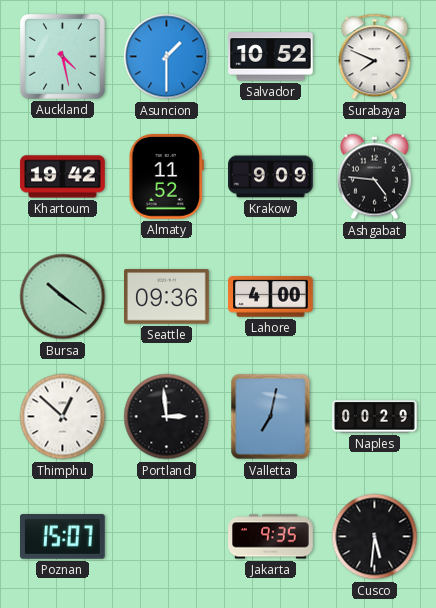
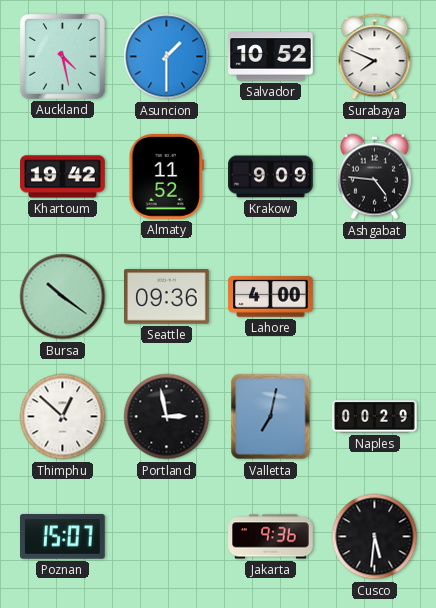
Portland: 2:59 -> 2:58
Jakarta: 9:35 -> 9:36
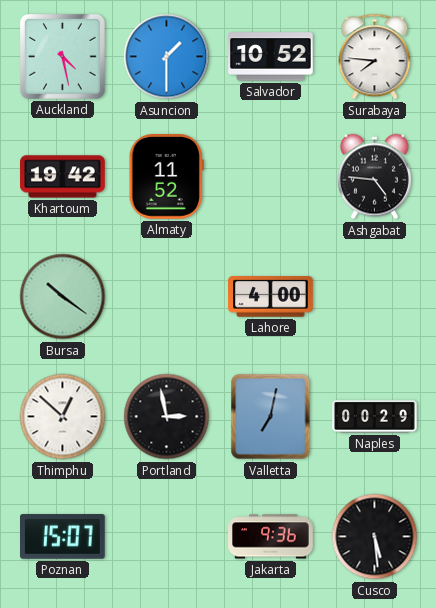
Surabaya: 7:49 -> 7:46
Krakow: 9:09 -> none
Seattle: 09:36 -> none
Cusco: 5:31 -> 5:29
